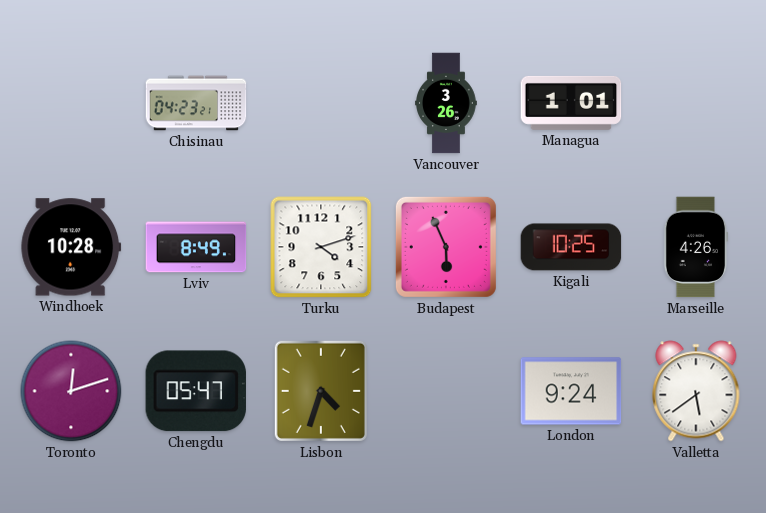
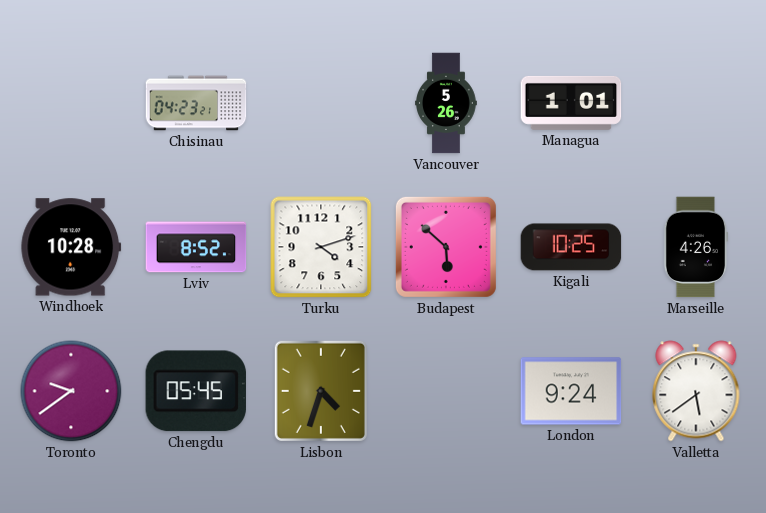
Vancouver: 3:26 -> 5:26
Lviv: 8:49 -> 8:52
Budapest: 5:56 -> 5:52
Toronto: 12:12 -> 9:39
Chengdu: 05:47 -> 05:45
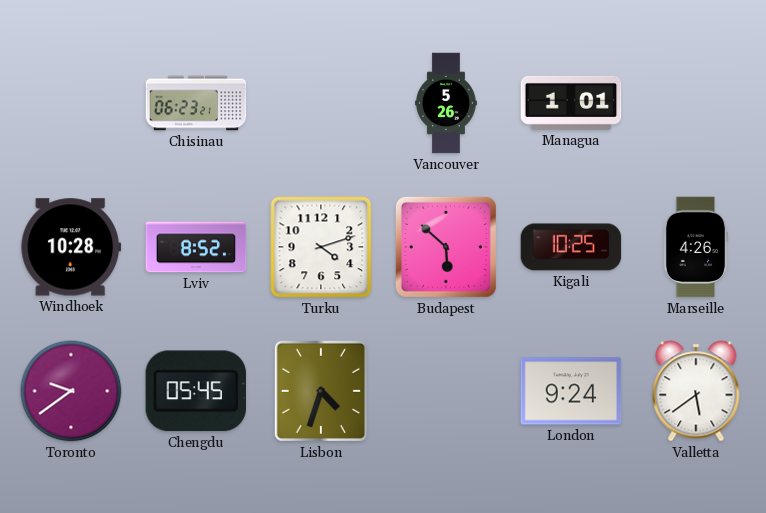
Chisinau: 04:23 -> 06:23
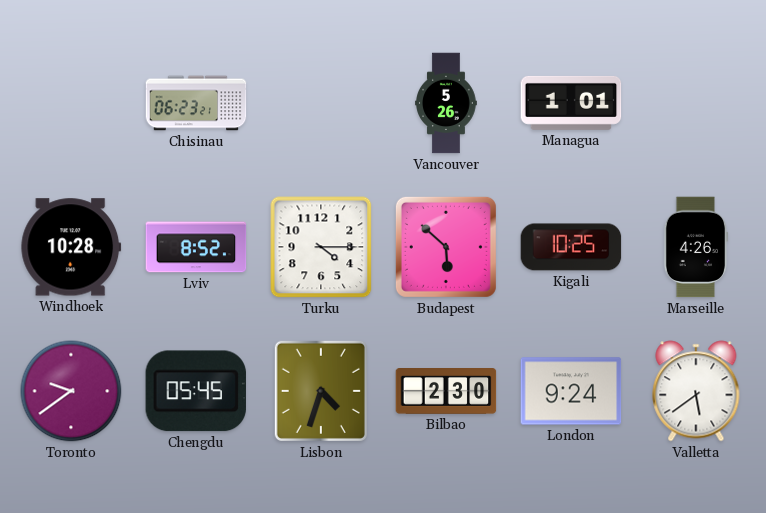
Turku: 4:12 -> 4:15
Bilbao: none -> 2:30
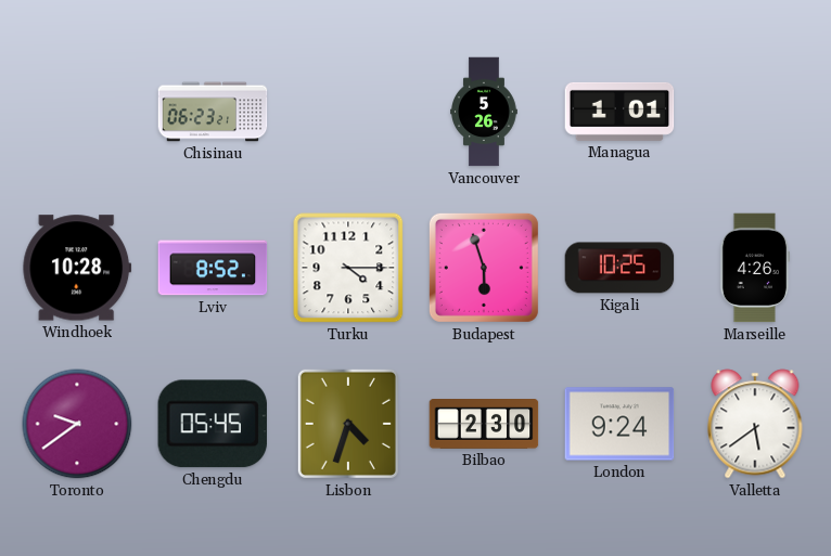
Budapest: 5:52 -> 5:57
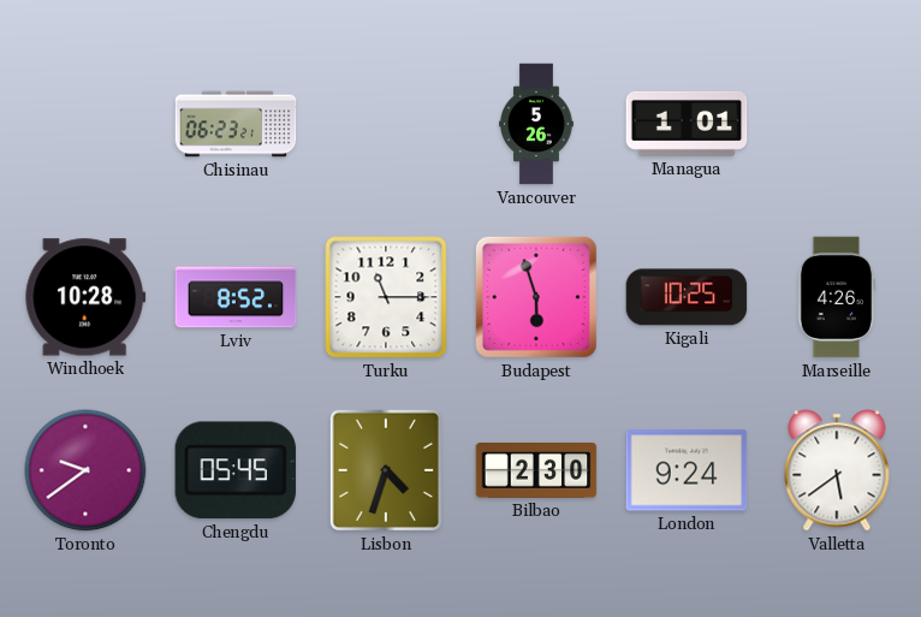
Turku: 4:15 -> 11:15
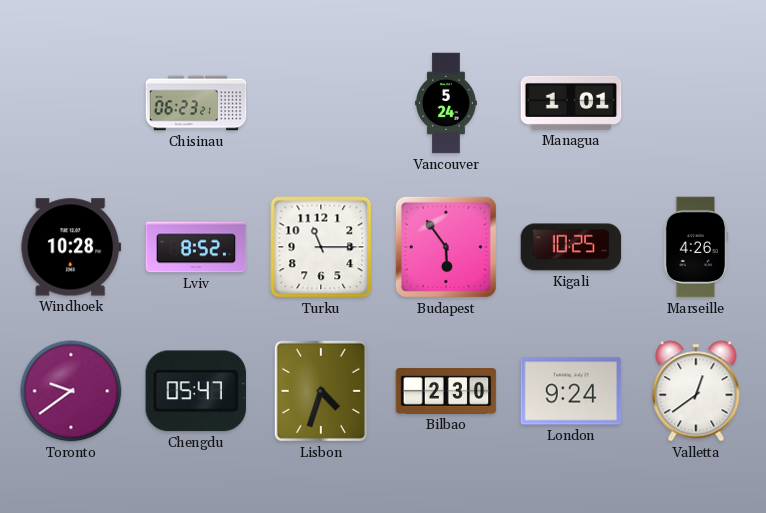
Vancouver: 5:26 -> 5:24
Budapest: 5:57 -> 5:54
Chengdu: 05:45 -> 05:47
Valletta: 5:39 -> 12:39
